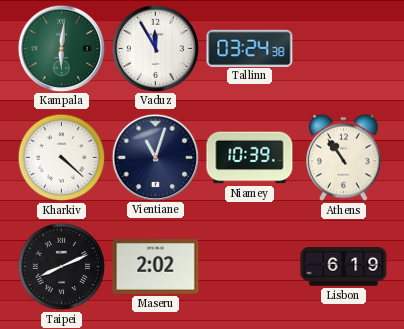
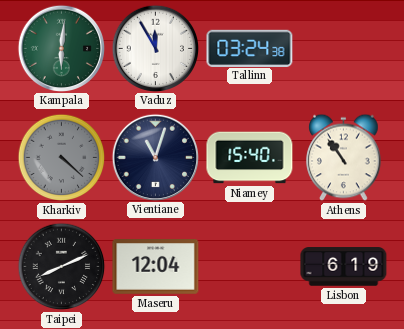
Kharkiv dial: white -> grey
Niamey: 10:39 -> 15:40
Maseru: 2:02 -> 12:04
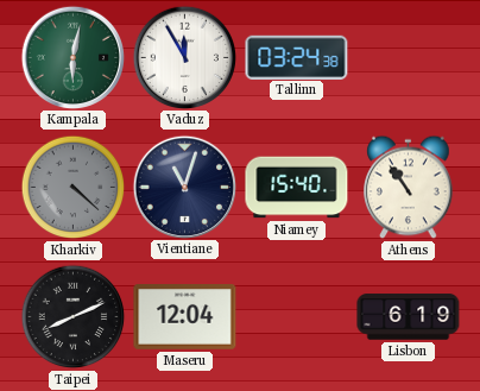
Kampala: 6:01 -> 6:02
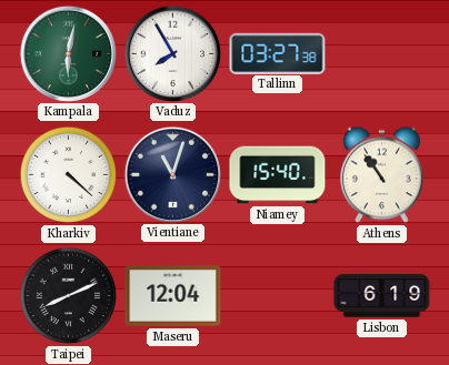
Vaduz: 11:55 -> 7:55
Tallinn: 03:24 -> 03:27
Kharkiv dial: grey -> white
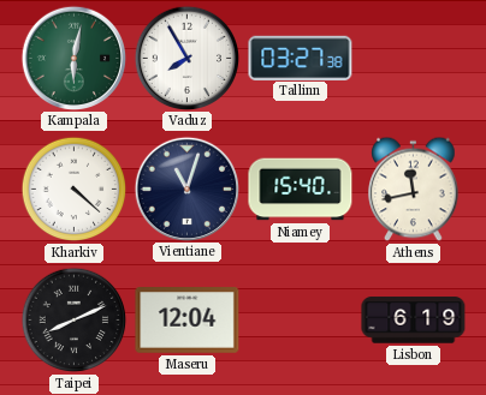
Athens: 10:54 -> 11:43
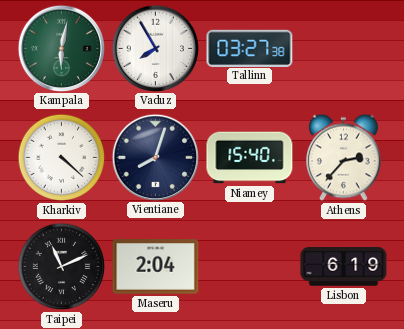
Vientiane: 11:03 -> 8:03
Athens: 11:43 -> 2:37
Taipei: 8:11 -> 11:11
Maseru: 12:04 -> 2:04
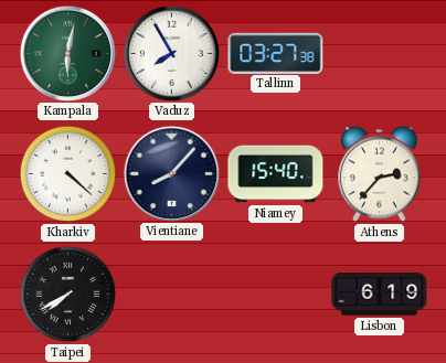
Vientiane: 8:03 -> 8:07
Taipei: 11:11 -> 7:40
Maseru: 2:04 -> none
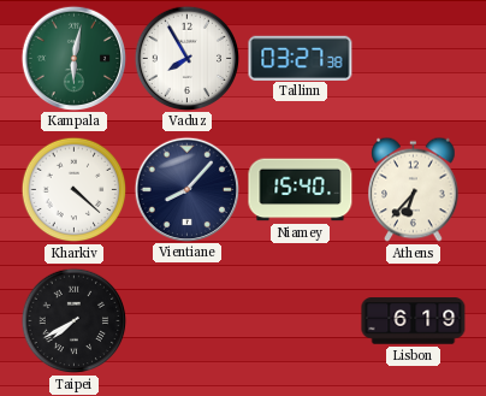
Athens: 2:37 -> 6:37
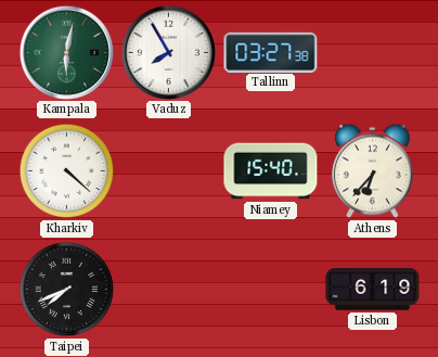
Vientiane: 8:07 -> none
Taipei: 7:40 -> 7:41
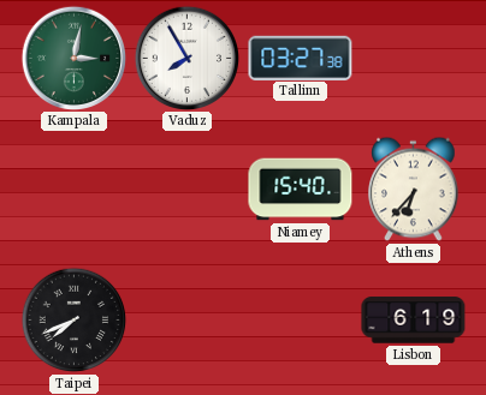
Kampala: 6:02 -> 3:02
Kharkiv: 4:22 -> none
